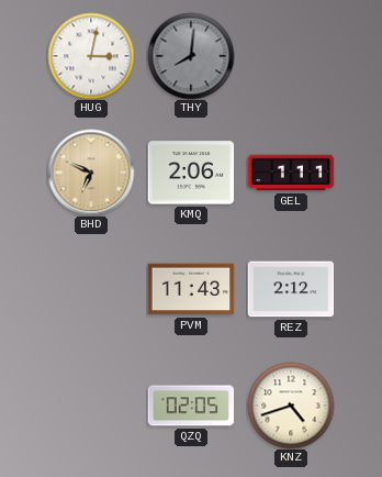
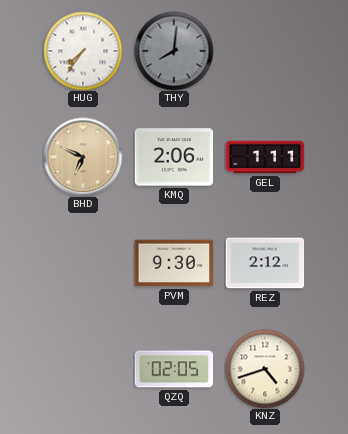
HUG: 3:02 -> 7:36
PVM: 11:43 -> 9:30
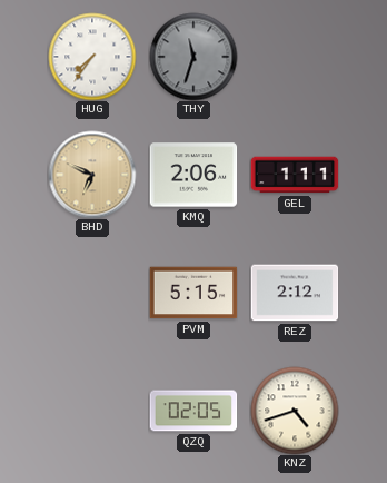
THY: 8:01 -> 11:33
PVM: 9:30 -> 5:15
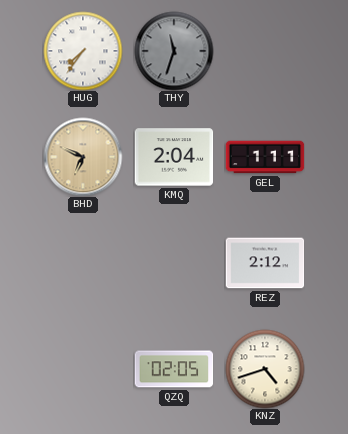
KMQ: 2:06 -> 2:04
PVM: 5:15 -> none
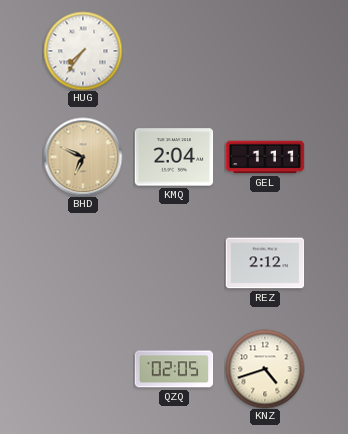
THY: 11:33 -> none
